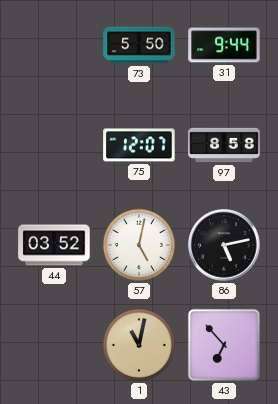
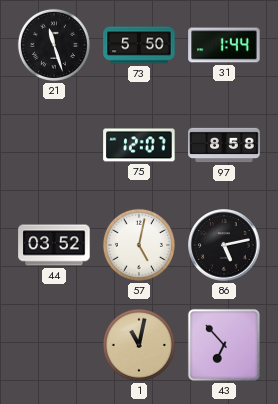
21: none -> 11:27
31: 9:44 -> 1:44
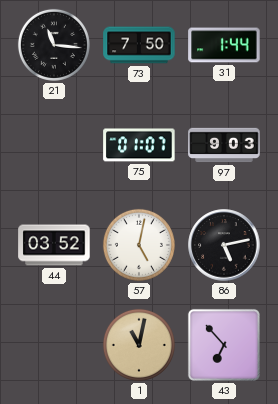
21: 11:27 -> 11:16
73: 5:50 -> 7:50
75: 12:07 -> 01:07
97: 8:58 -> 9:03
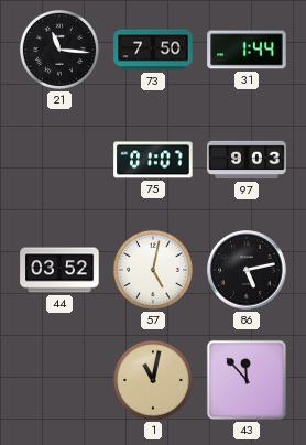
43: 6:53 -> 11:53
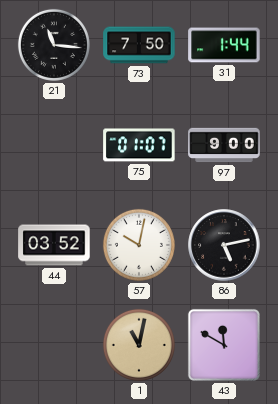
97: 9:03 -> 9:00
57: 5:02 -> 10:02
43: 11:53 -> 11:50
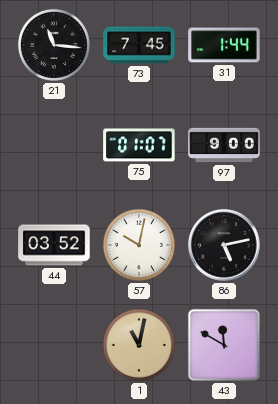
73: 7:50 -> 7:45
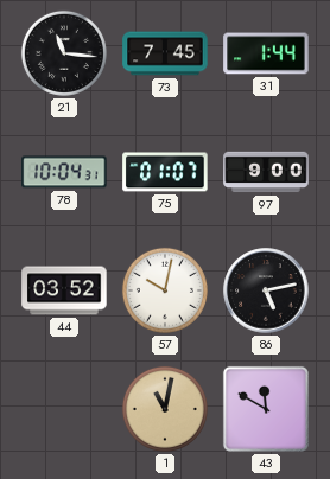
78: none -> 10:04
